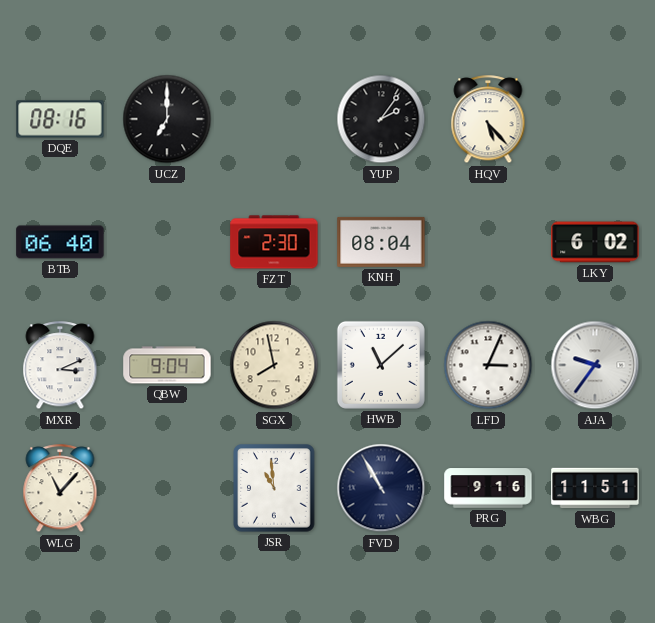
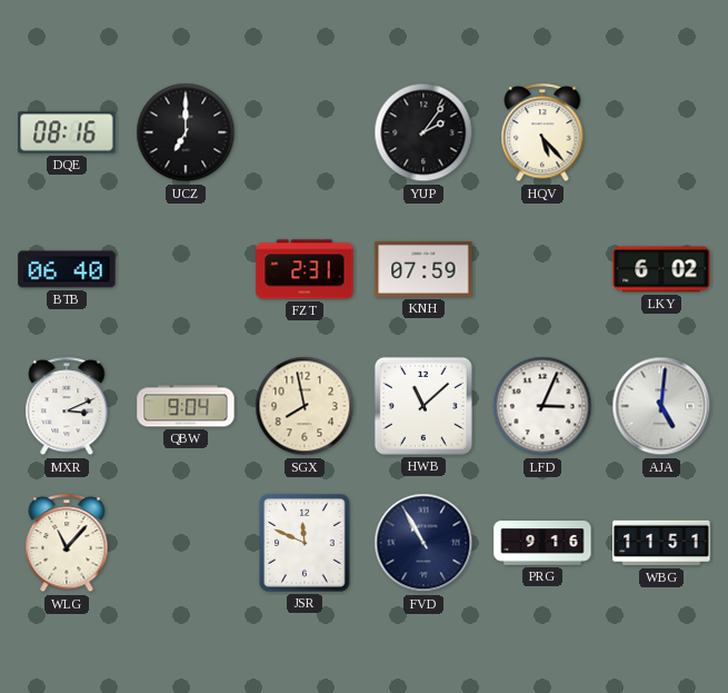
FZT: 2:30 -> 2:31
KNH: 08:04 -> 07:59
AJA: 9:36 -> 5:01
JSR: 10:59 -> 11:49
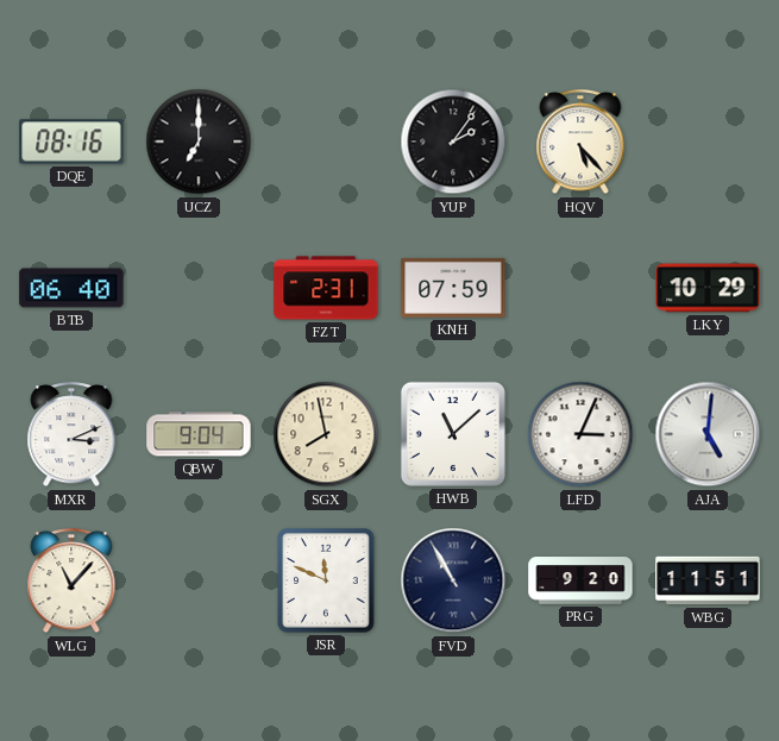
LKY: 6:02 -> 10:29
PRG: 9:16 -> 9:20
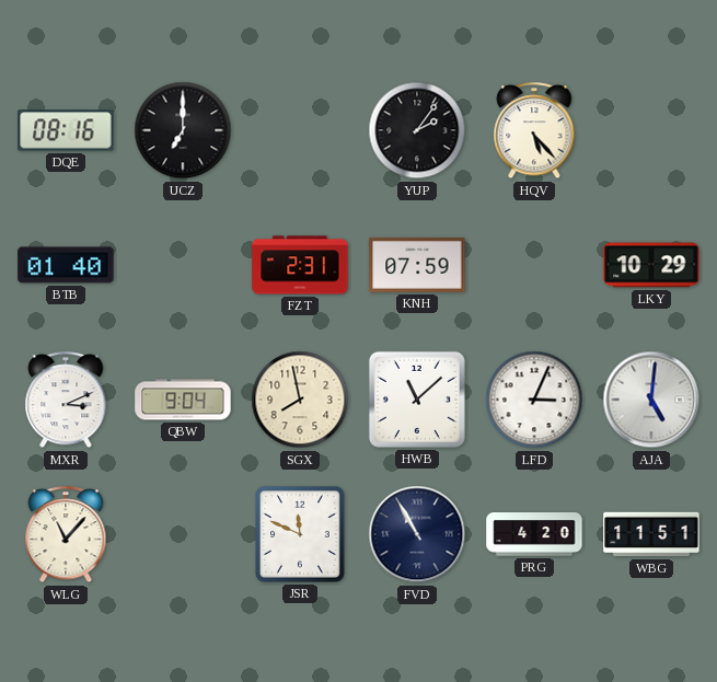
BTB: 06:40 -> 01:40
PRG: 9:20 -> 4:20
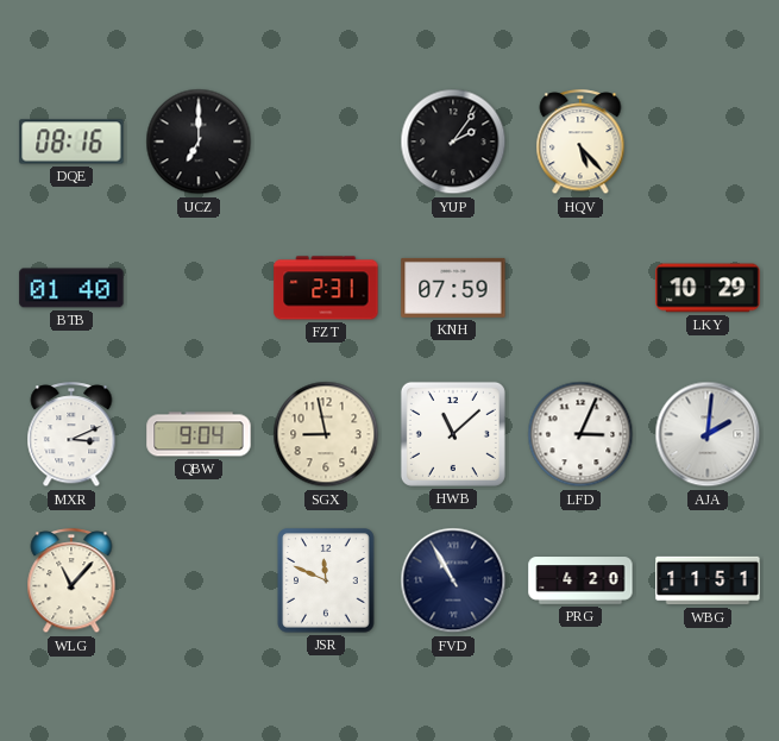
SGX: 7:58 -> 8:58
AJA: 5:01 -> 2:01
